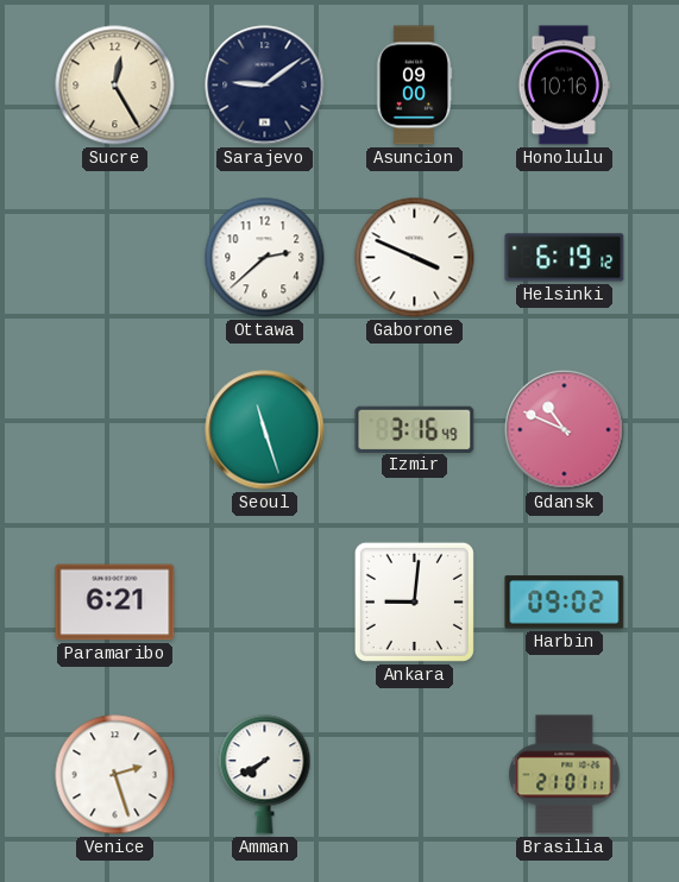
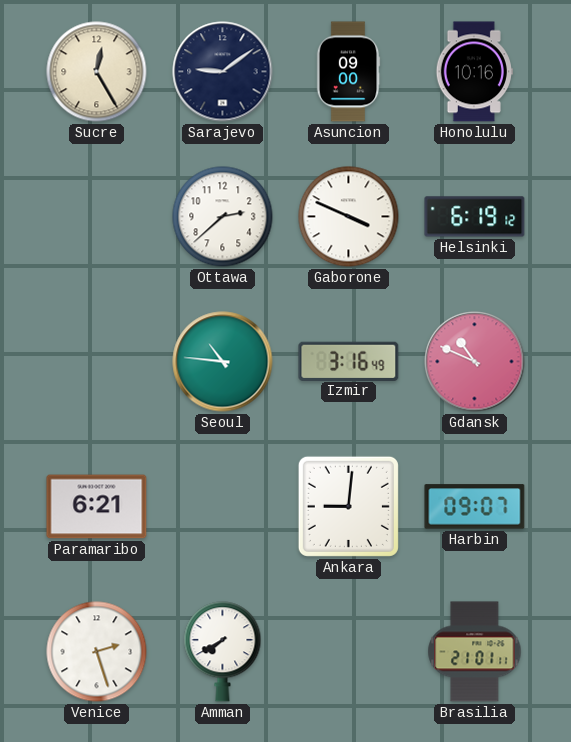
Seoul: 11:27 -> 10:46
Harbin: 09:02 -> 09:07
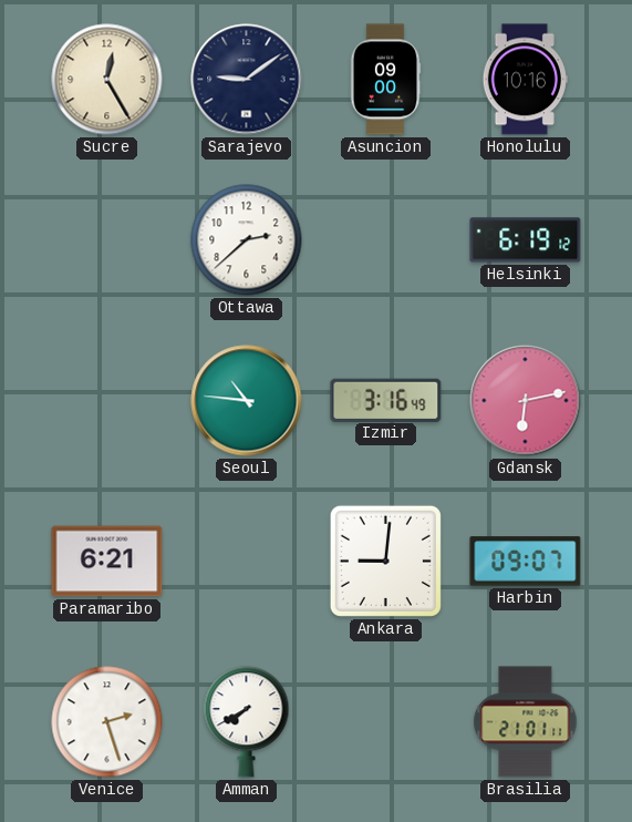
Gaborone: 3:49 -> none
Gdansk: 10:49 -> 6:13
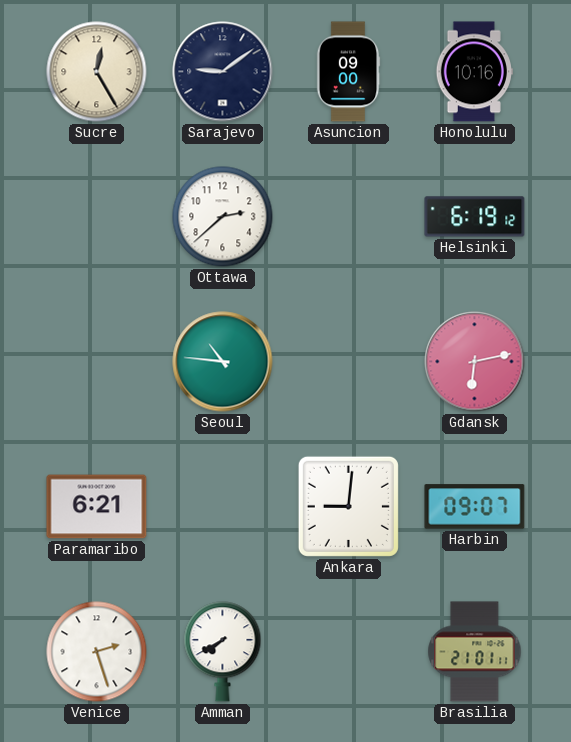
Izmir: 3:16 -> none
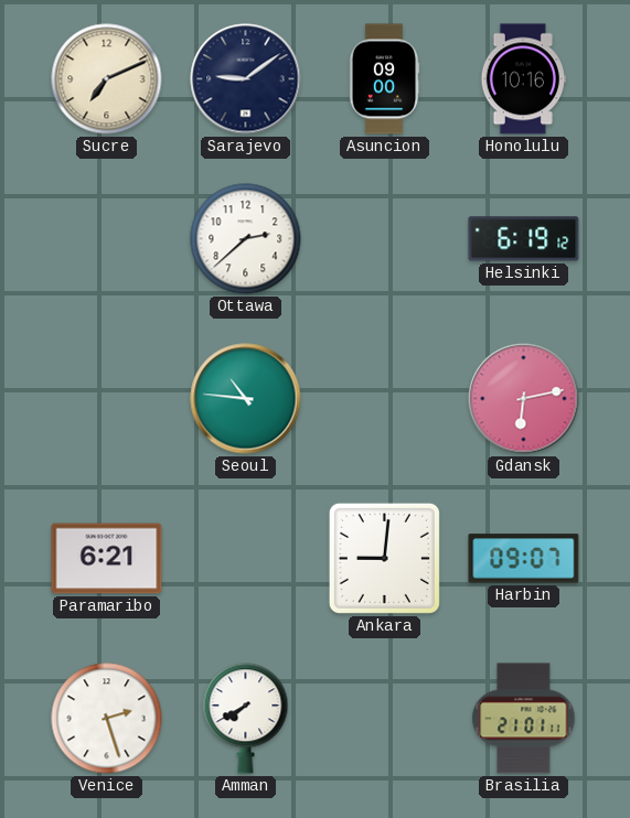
Sucre: 12:25 -> 7:11
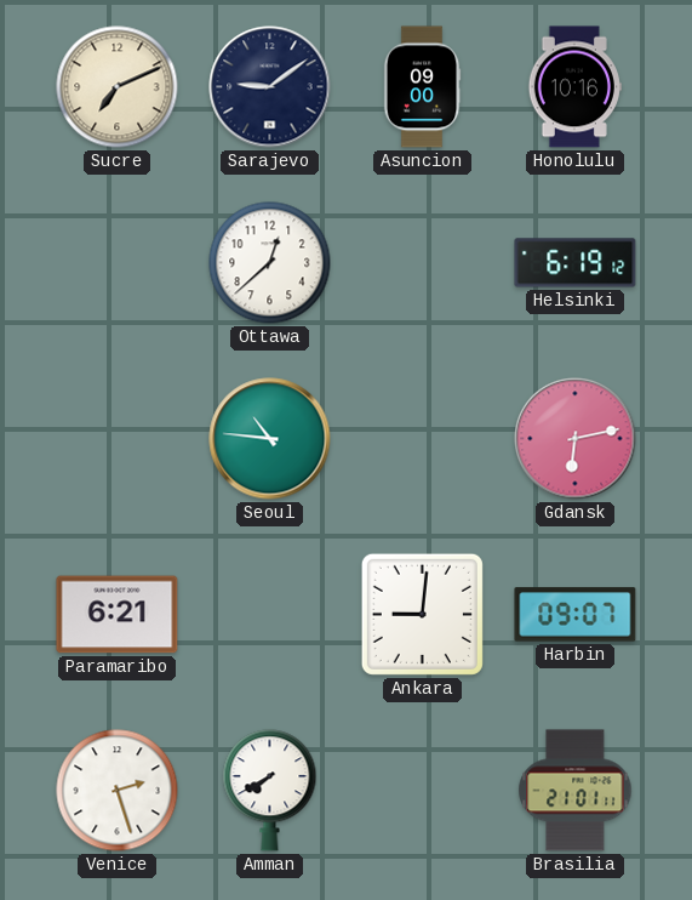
Ottawa: 2:38 -> 12:38
